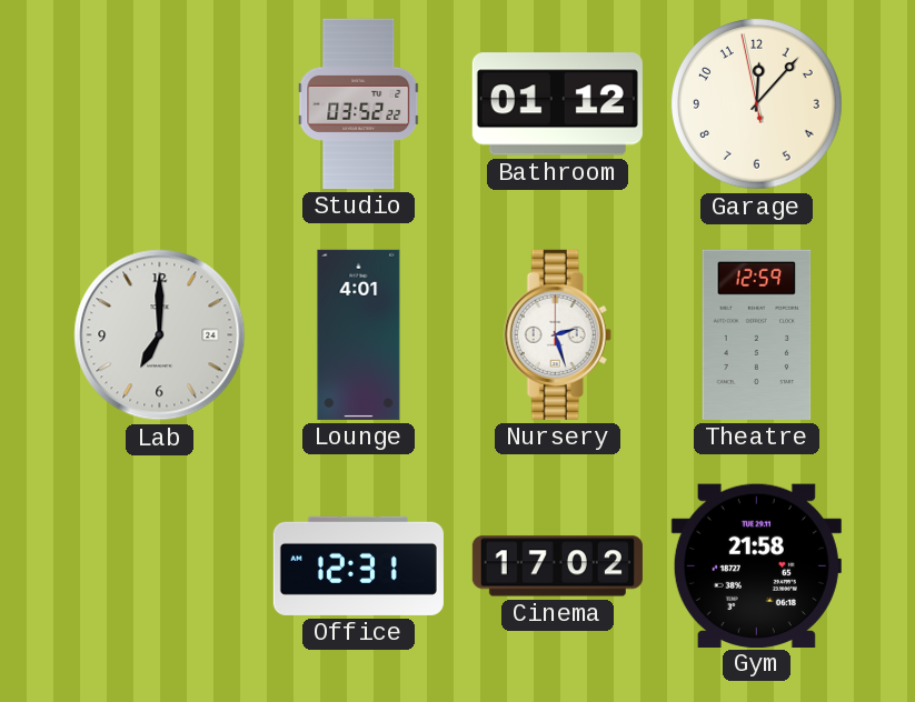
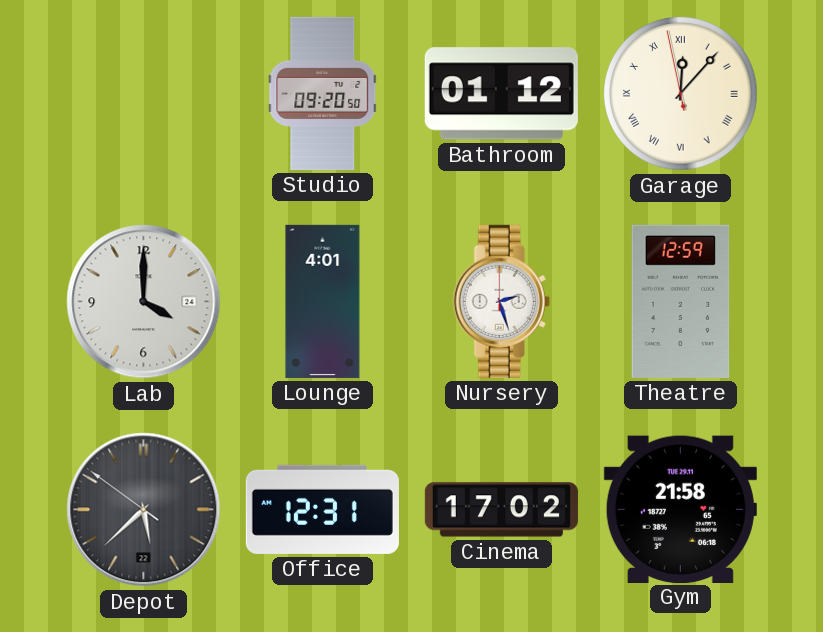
Studio: 03:52 -> 09:20
Garage numerals: Arabic -> Roman
Lab: 7:00 -> 4:00
Depot: none -> 5:37
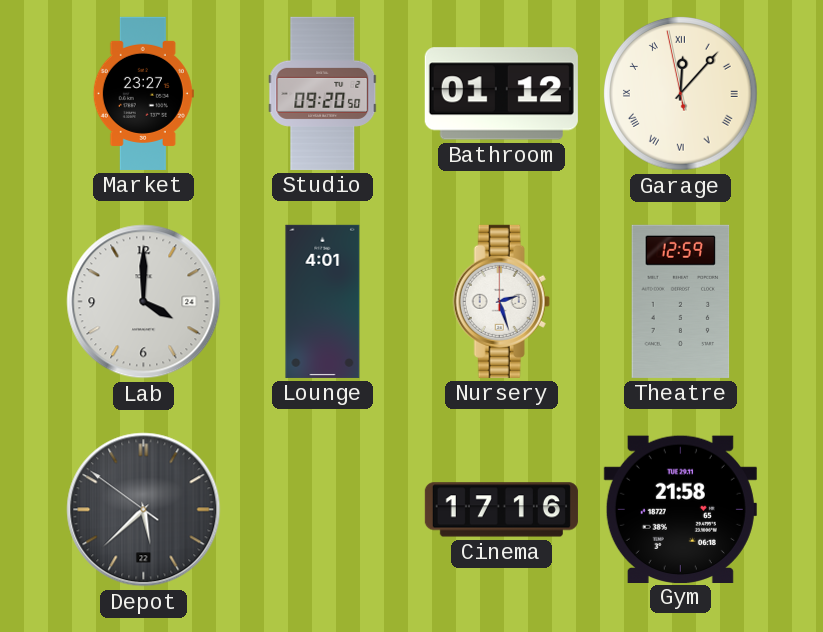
Market: none -> 23:27
Office: 12:31 -> none
Cinema: 17:02 -> 17:16
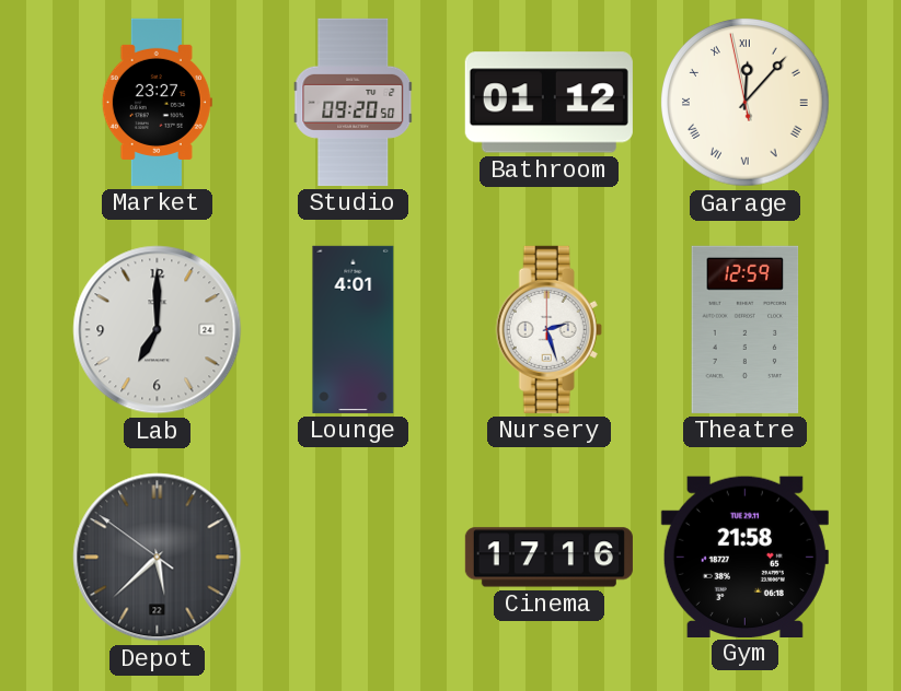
Lab: 4:00 -> 7:00
